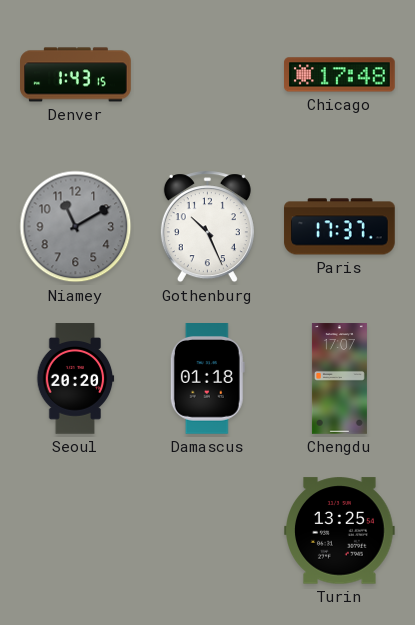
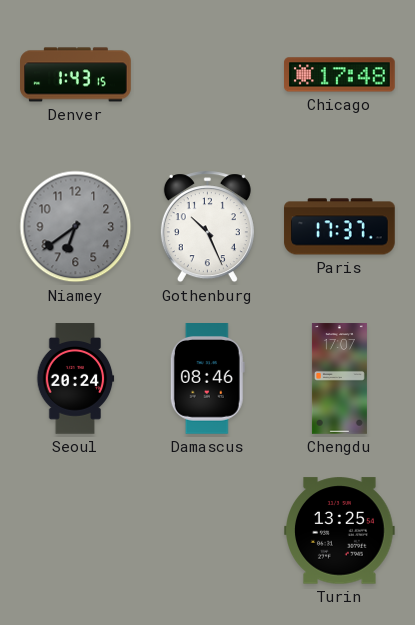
Niamey: 11:10 -> 6:39
Seoul: 20:20 -> 20:24
Damascus: 01:18 -> 08:46
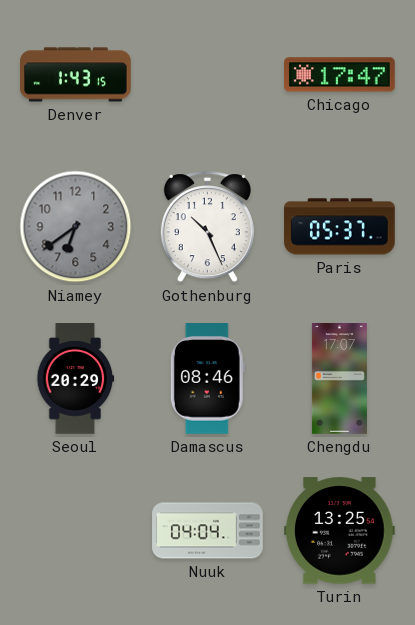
Chicago: 17:48 -> 17:47
Paris: 17:37 -> 05:37
Seoul: 20:24 -> 20:29
Nuuk: none -> 04:04
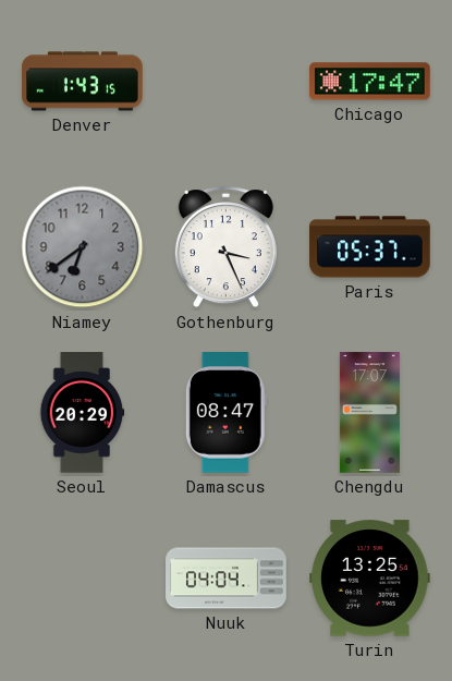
Gothenburg: 10:26 -> 3:26
Damascus: 08:46 -> 08:47
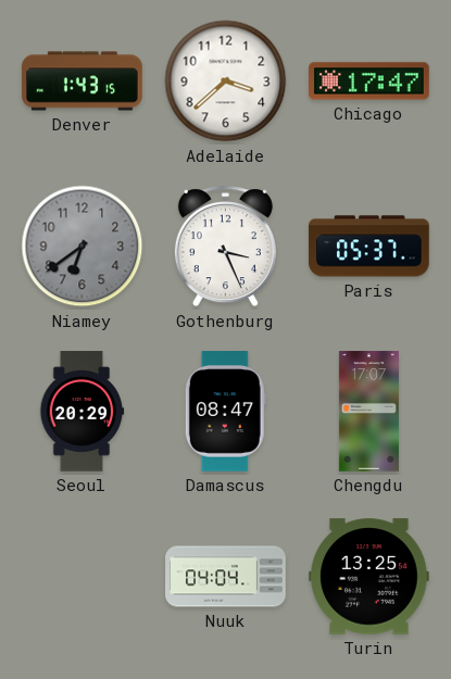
Adelaide: none -> 3:38
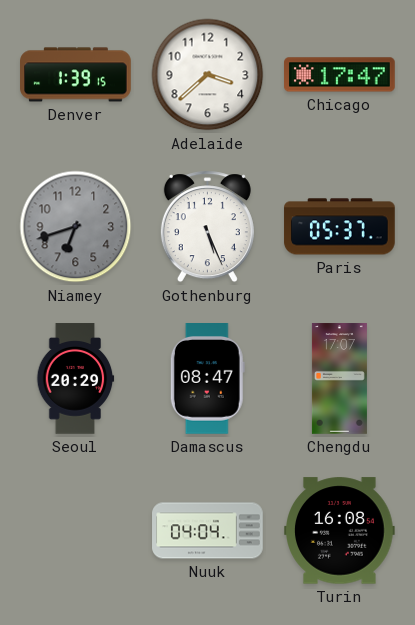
Denver: 1:43 -> 1:39
Niamey: 6:39 -> 6:42
Gothenburg: 3:26 -> 5:26
Turin: 13:25 -> 16:08
